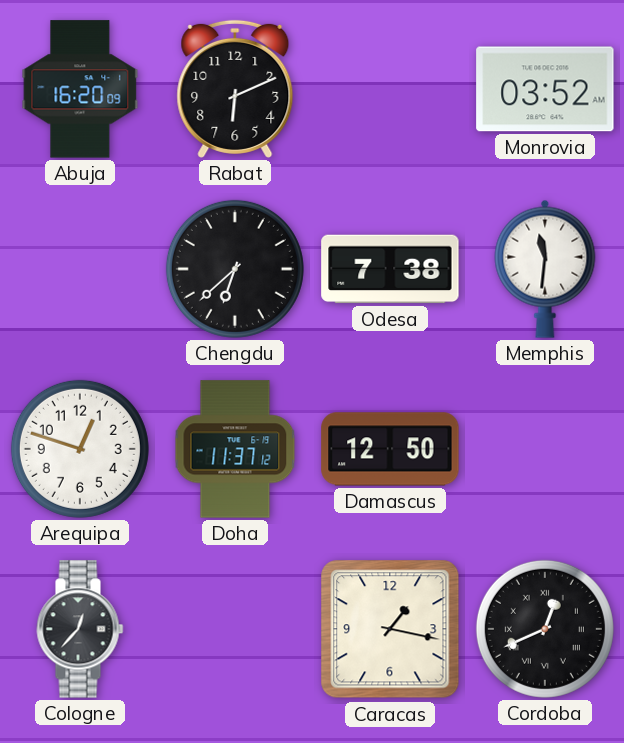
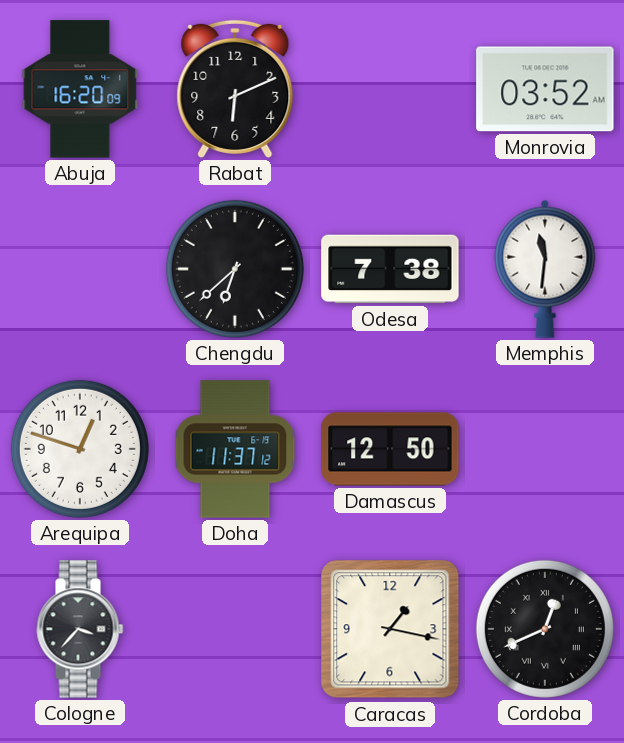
Cologne: 12:37 -> 3:37
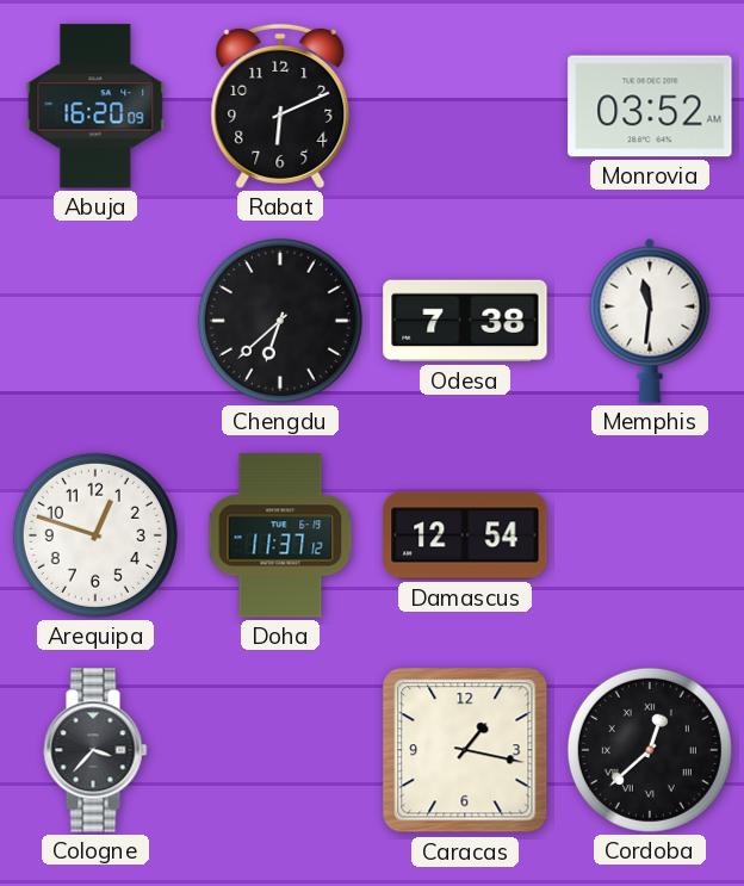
Damascus: 12:50 -> 12:54
Cordoba: 12:41 -> 12:38
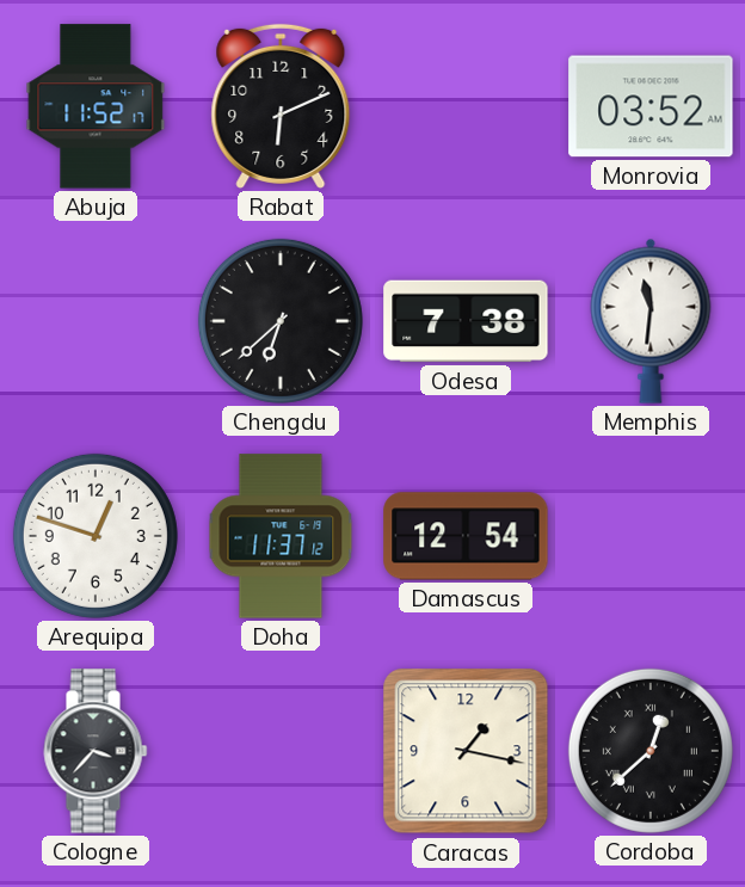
Abuja: 16:20 -> 11:52
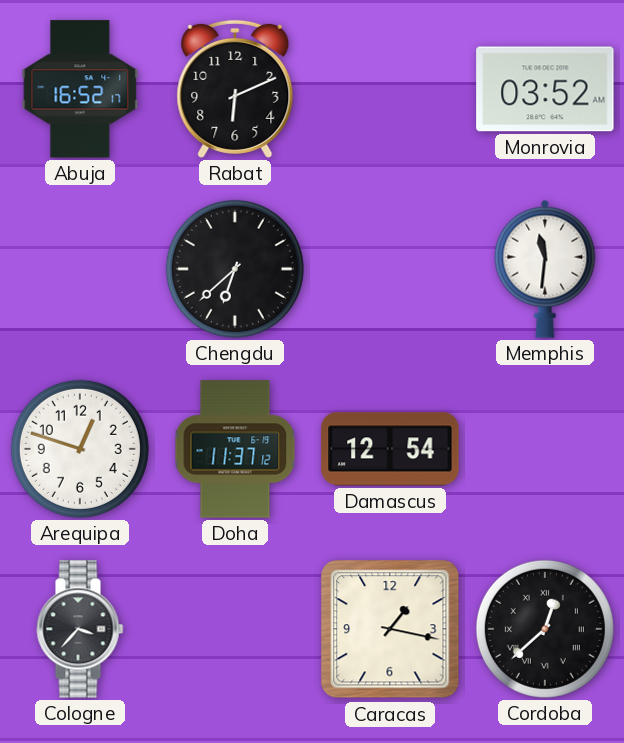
Abuja: 11:52 -> 16:52
Odesa: 7:38 -> none
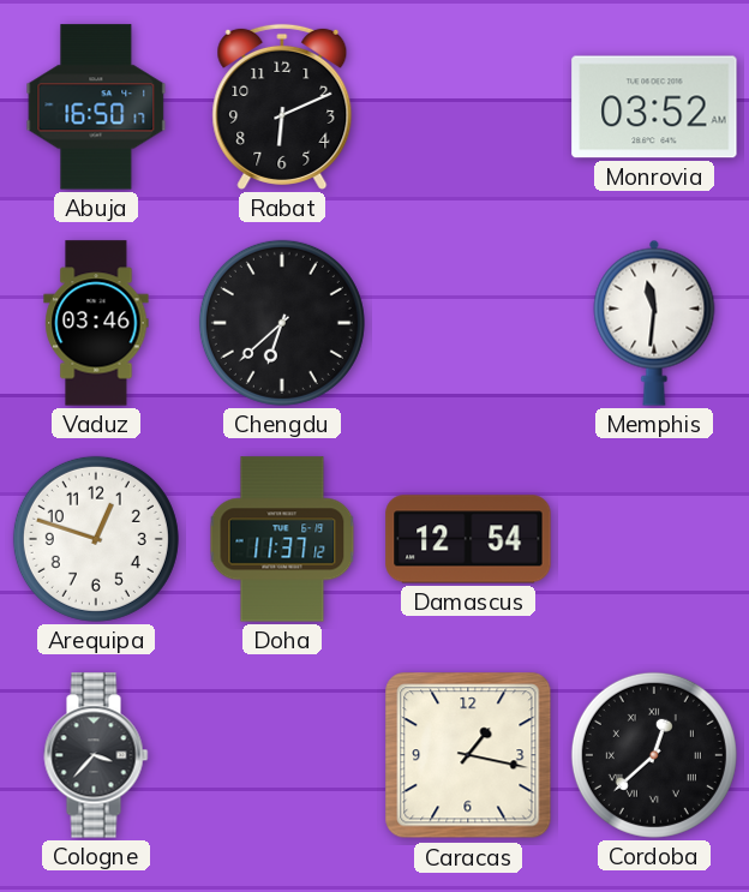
Abuja: 16:52 -> 16:50
Vaduz: none -> 03:46
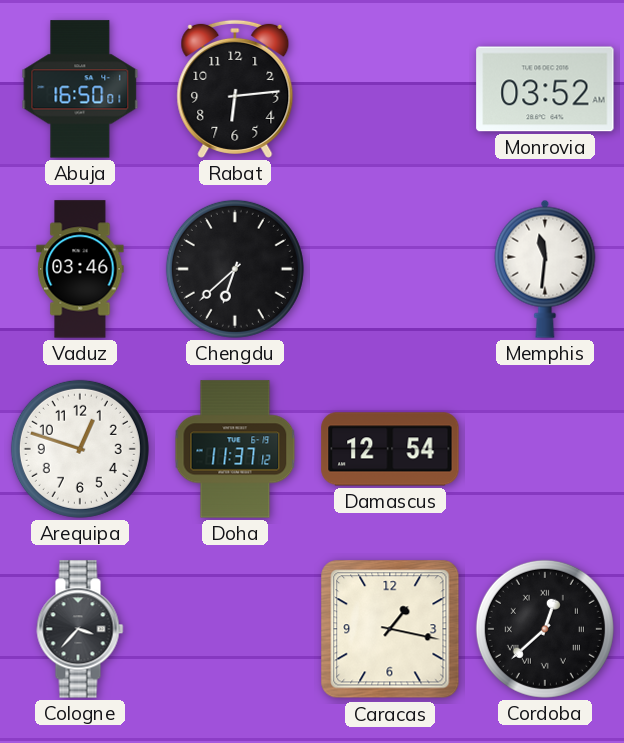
Abuja: 16:50:17 -> 16:50:01
Rabat: 6:11 -> 6:14
